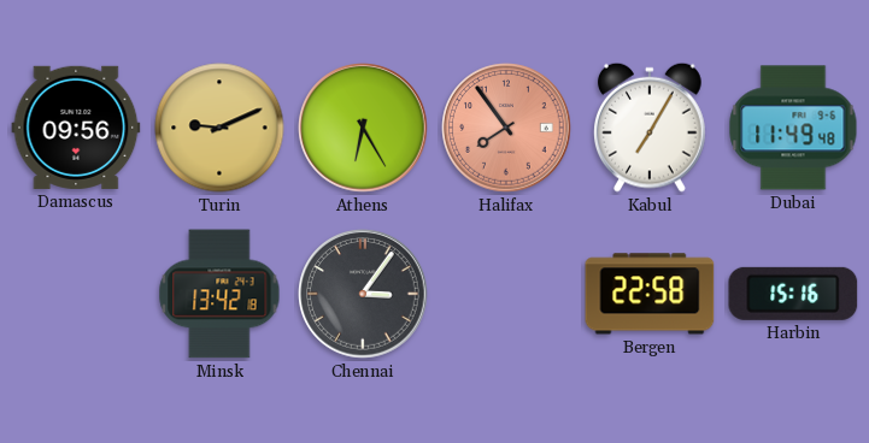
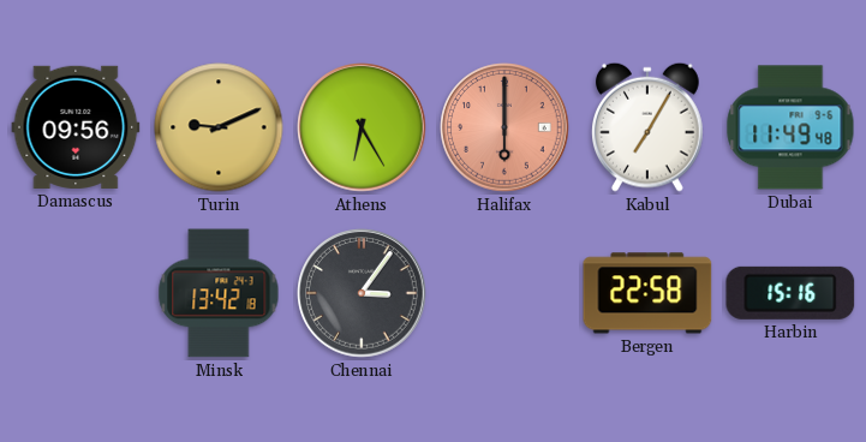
Halifax: 7:54 -> 6:00
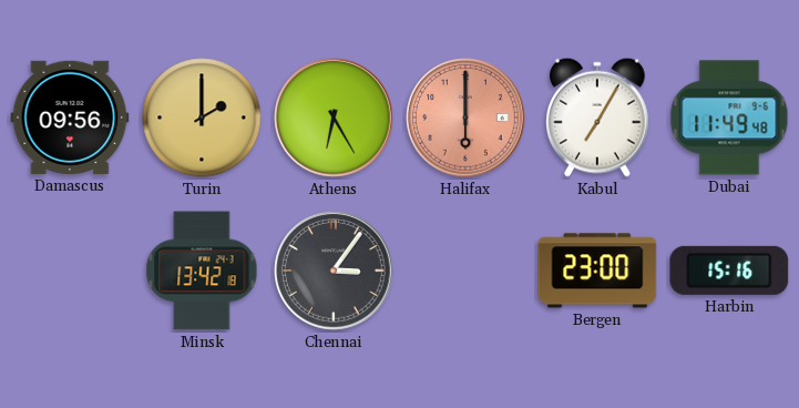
Turin: 9:11 -> 2:00
Bergen: 22:58 -> 23:00
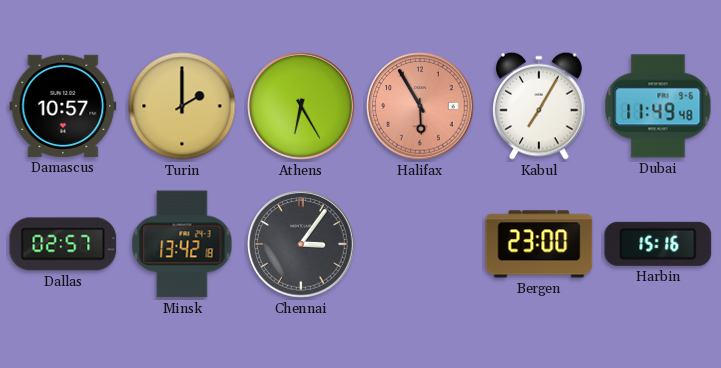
Damascus: 09:56 -> 10:57
Halifax: 6:00 -> 5:55
Dallas: none -> 02:57
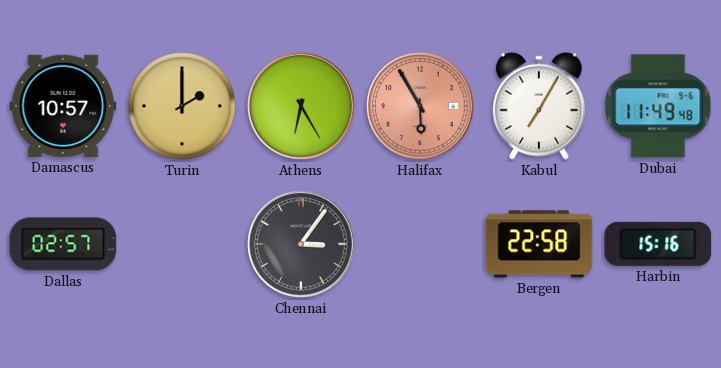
Minsk: 13:42 -> none
Bergen: 23:00 -> 22:58
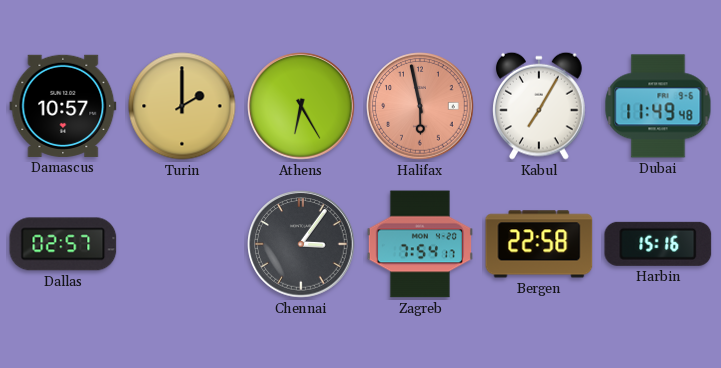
Halifax: 5:55 -> 5:58
Zagreb: none -> 7:54
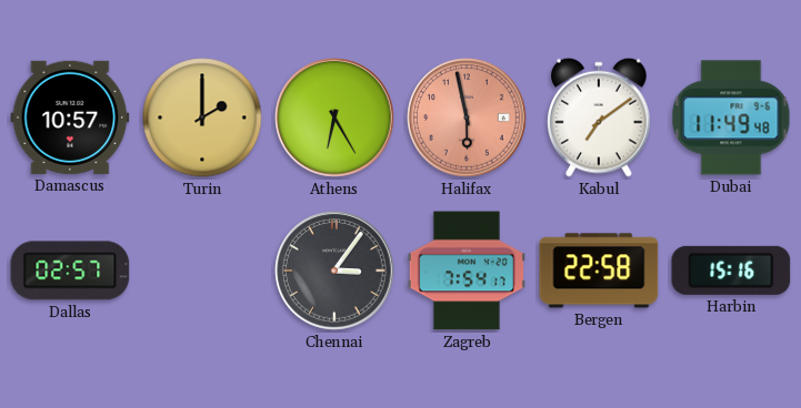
Kabul: 7:05 -> 7:09
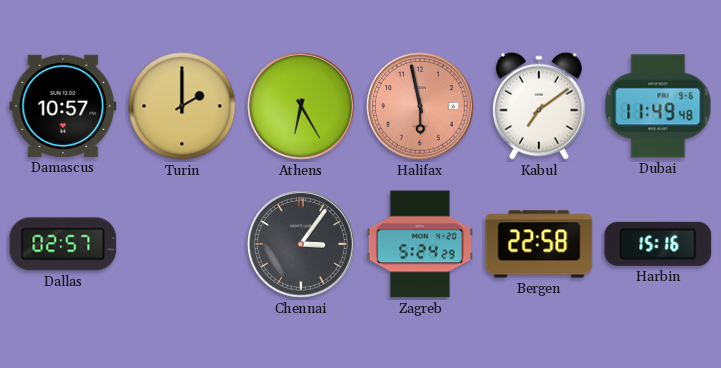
Zagreb: 7:54 -> 5:24
